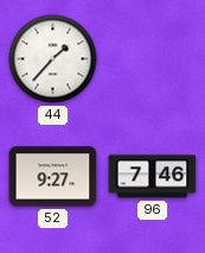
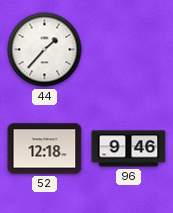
52: 9:27 -> 12:18
96: 7:46 -> 9:46
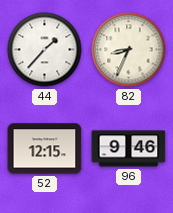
82: none -> 8:34
52: 12:18 -> 12:15
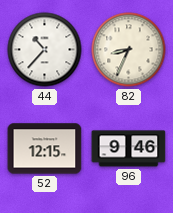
44: 1:37 -> 10:37
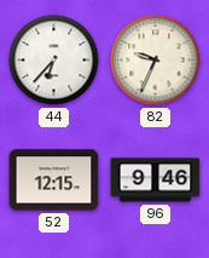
44: 10:37 -> 6:37
82: 8:34 -> 9:34
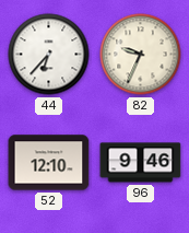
52: 12:15 -> 12:10
